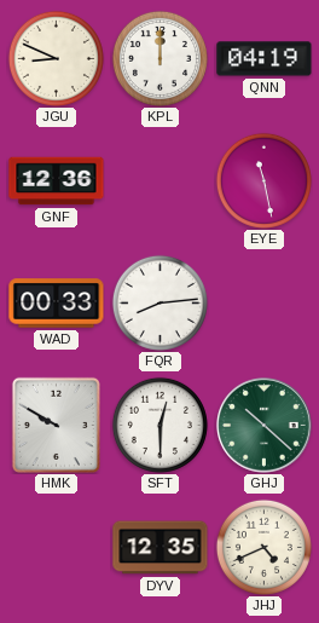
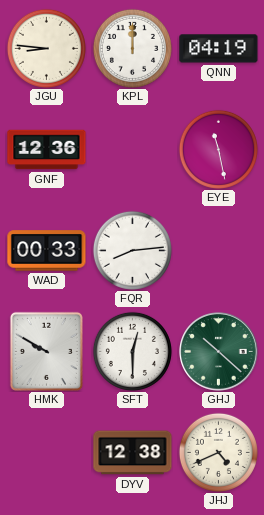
JGU: 8:49 -> 8:46
DYV: 12:35 -> 12:38
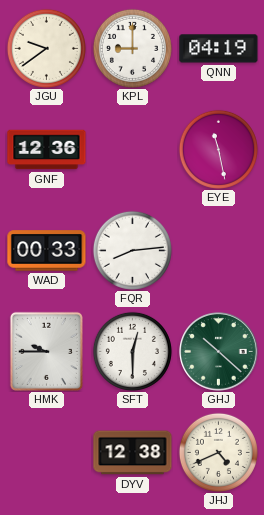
JGU: 8:46 -> 9:39
KPL: 12:00 -> 9:00
HMK: 9:50 -> 9:45
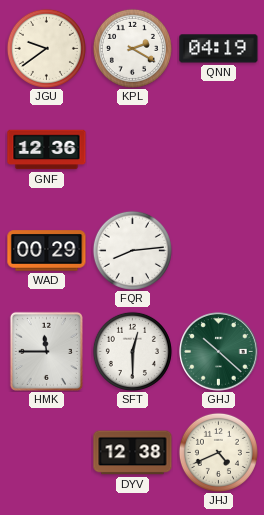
KPL: 9:00 -> 2:20
EYE: 11:28 -> none
WAD: 00:33 -> 00:29
HMK: 9:45 -> 11:45
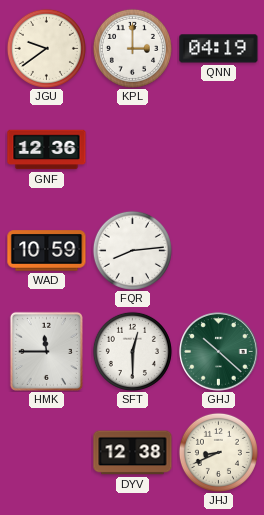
KPL: 2:20 -> 3:00
WAD: 00:29 -> 10:59
JHJ: 4:41 -> 8:41
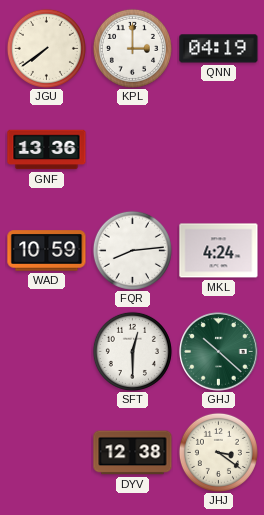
JGU: 9:39 -> 7:39
GNF: 12:36 -> 13:36
MKL: none -> 4:24
HMK: 11:45 -> none
JHJ: 8:41 -> 3:21
